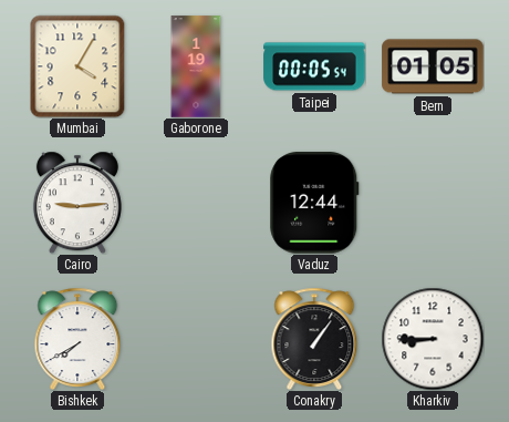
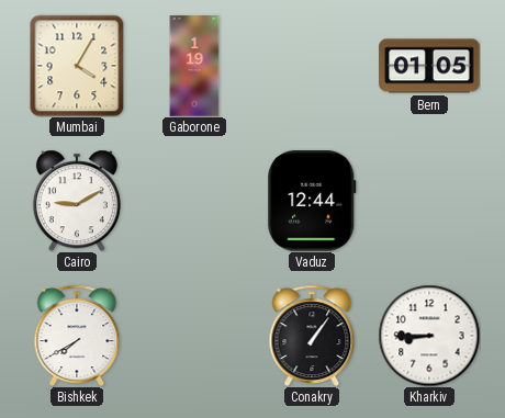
Taipei: 00:05 -> none
Cairo: 9:14 -> 9:10
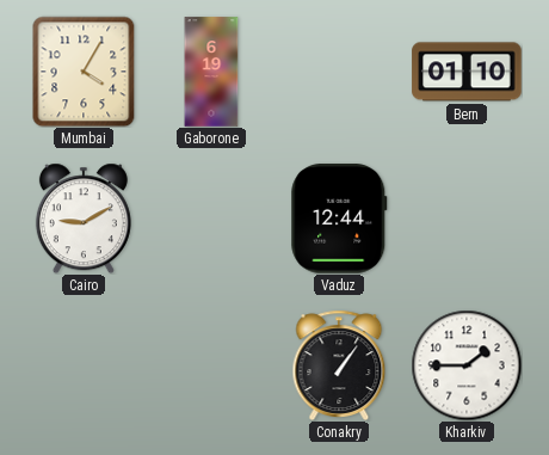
Gaborone: 1:19 -> 6:19
Bern: 01:05 -> 01:10
Bishkek: 7:40 -> none
Kharkiv: 8:45 -> 1:45
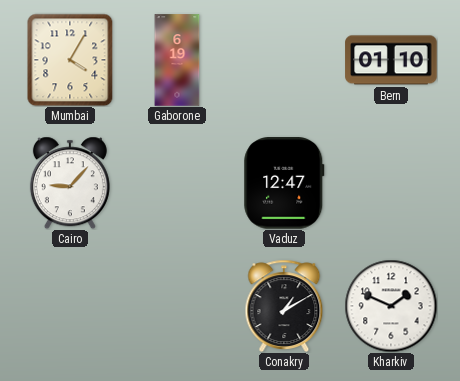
Cairo: 9:10 -> 9:07
Vaduz: 12:44 -> 12:47
Conakry: 1:06 -> 1:10
Kharkiv: 1:45 -> 1:49
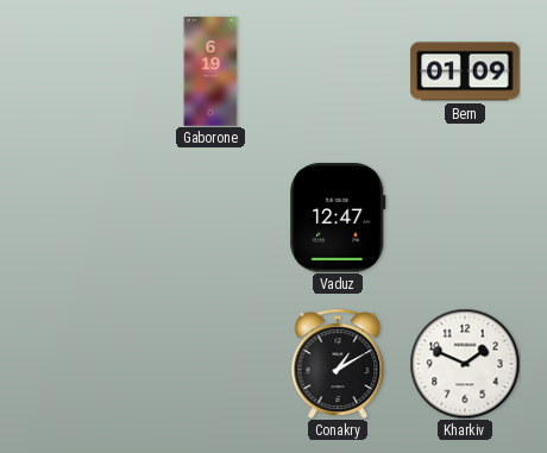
Mumbai: 4:05 -> none
Bern: 01:10 -> 01:09
Cairo: 9:07 -> none
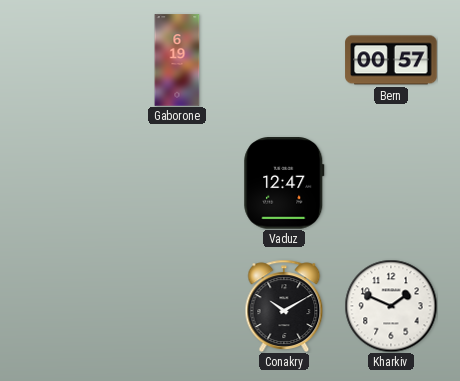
Bern: 01:09 -> 00:57
Conakry: 1:10 -> 10:10
